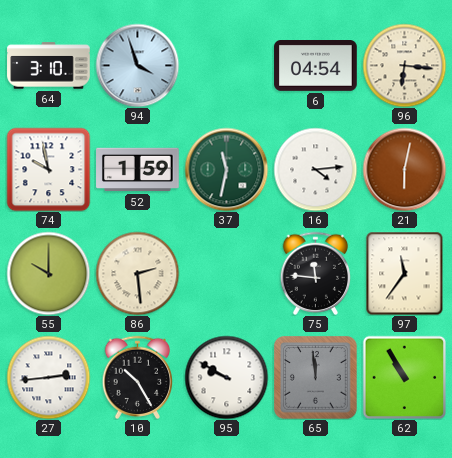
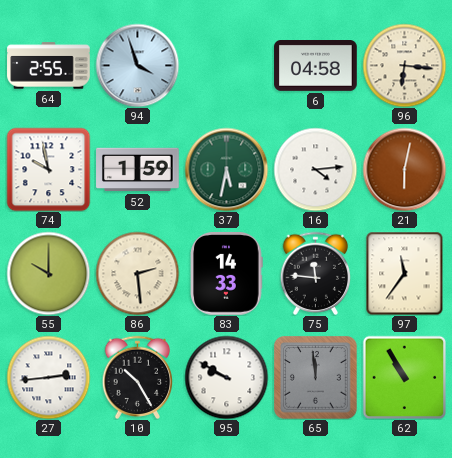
64: 3:10 -> 2:55
6: 04:54 -> 04:58
37: 11:32 -> 5:32
83: none -> 14:33
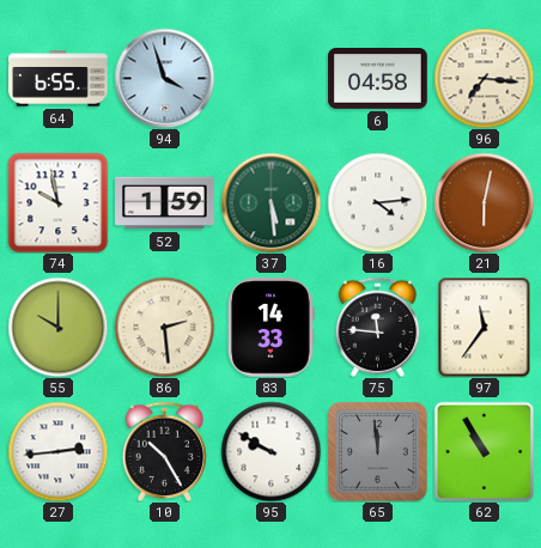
64: 2:55 -> 6:55
96: 6:16 -> 7:16
37: 5:32 -> 5:29
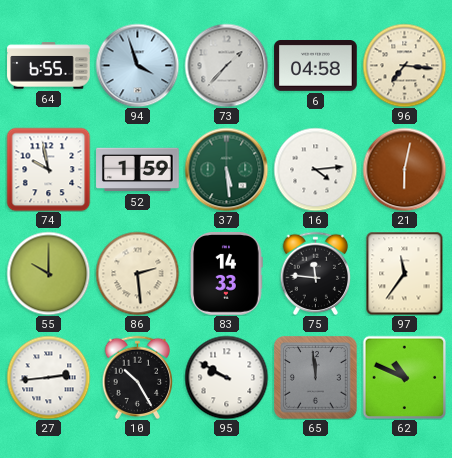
73: none -> 1:37
62: 10:55 -> 10:49
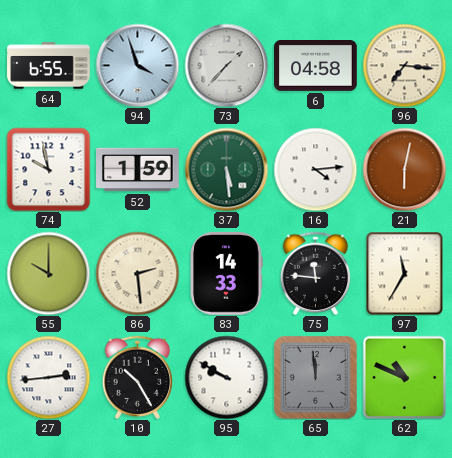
97: 11:36 -> 11:35
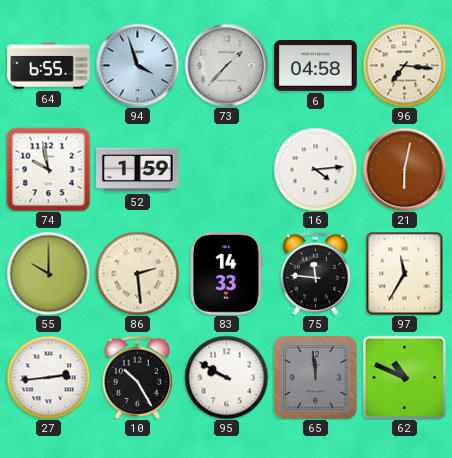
37: 5:29 -> none
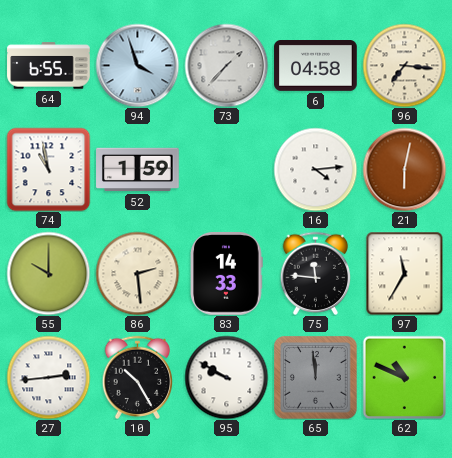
74: 9:58 -> 10:58
